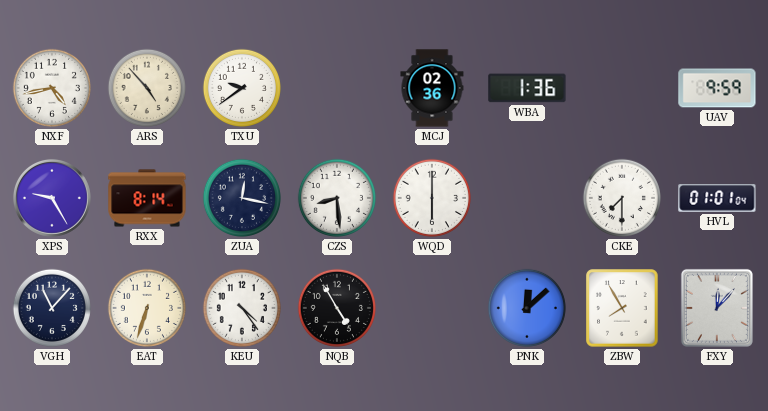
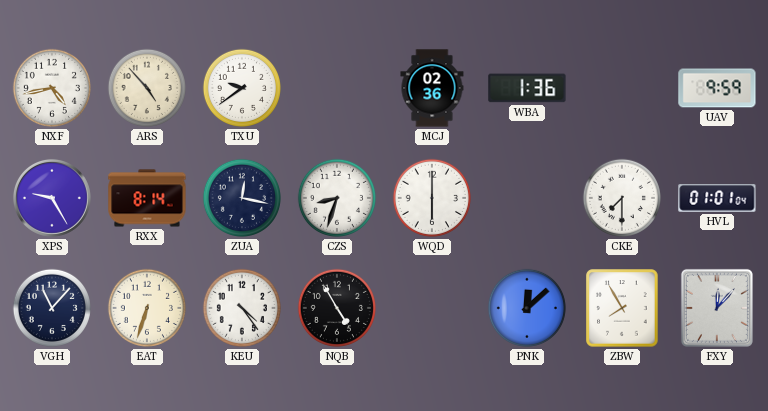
CZS: 8:29 -> 8:33
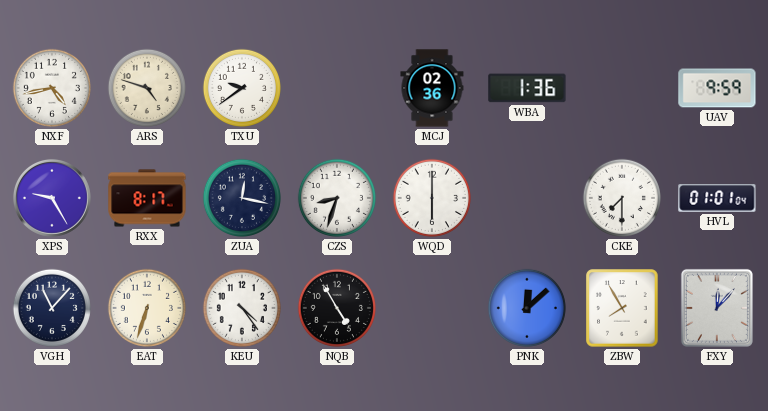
ARS: 4:53 -> 4:48
RXX: 8:14 -> 8:17
